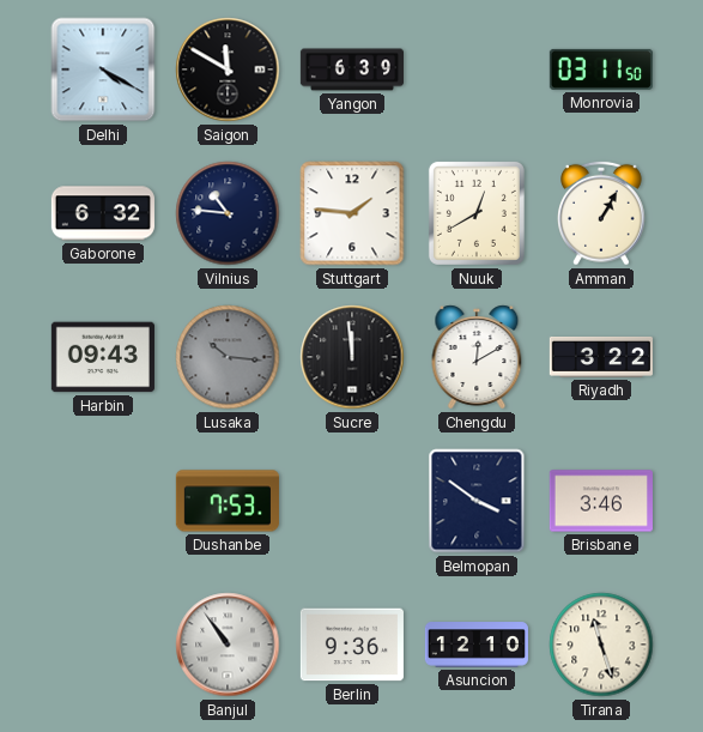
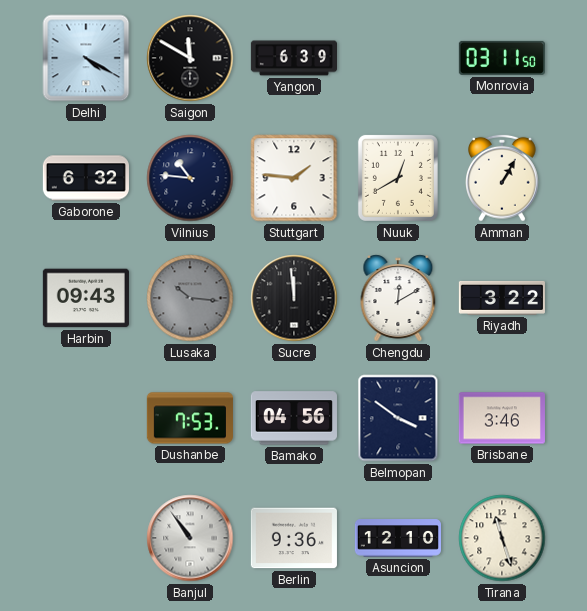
Bamako: none -> 04:56
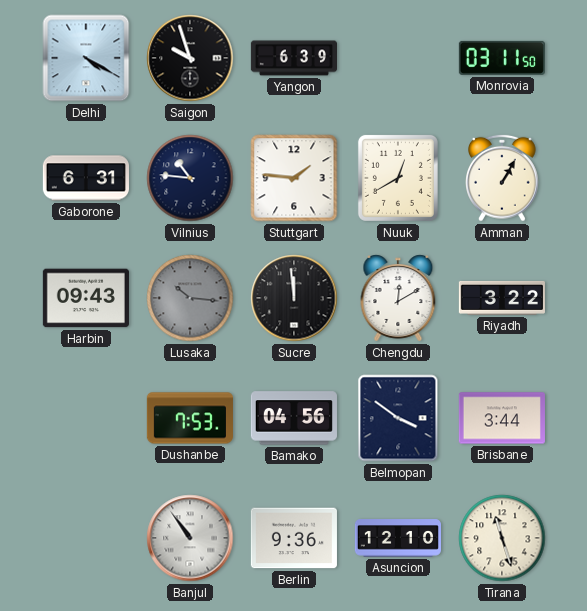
Saigon: 11:50 -> 9:57
Gaborone: 6:32 -> 6:31
Brisbane: 3:46 -> 3:44
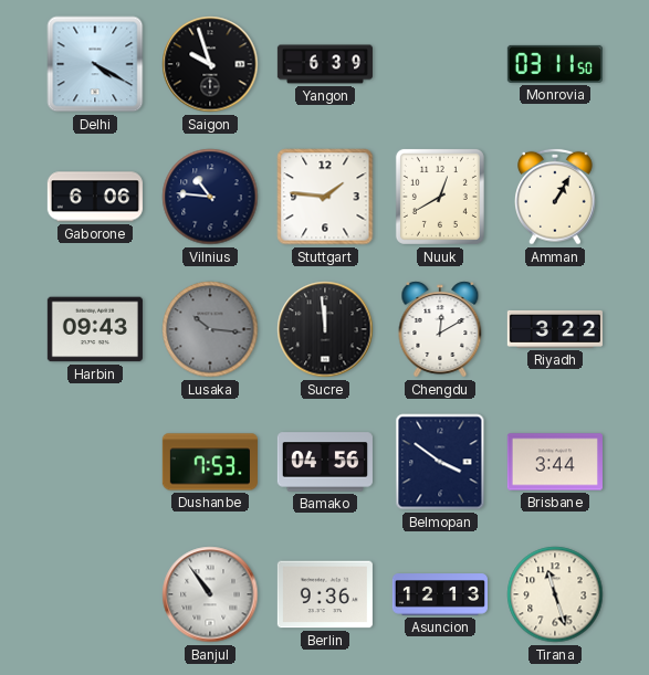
Gaborone: 6:31 -> 6:06
Asuncion: 12:10 -> 12:13
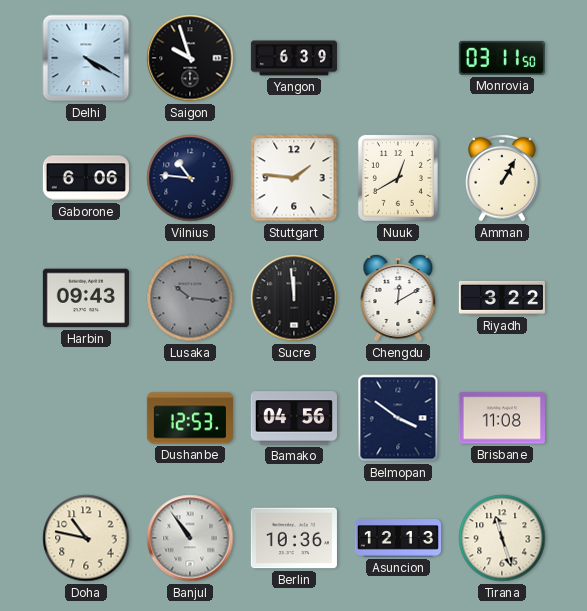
Dushanbe: 7:53 -> 12:53
Brisbane: 3:44 -> 11:08
Doha: none -> 10:47
Berlin: 9:36 -> 10:36
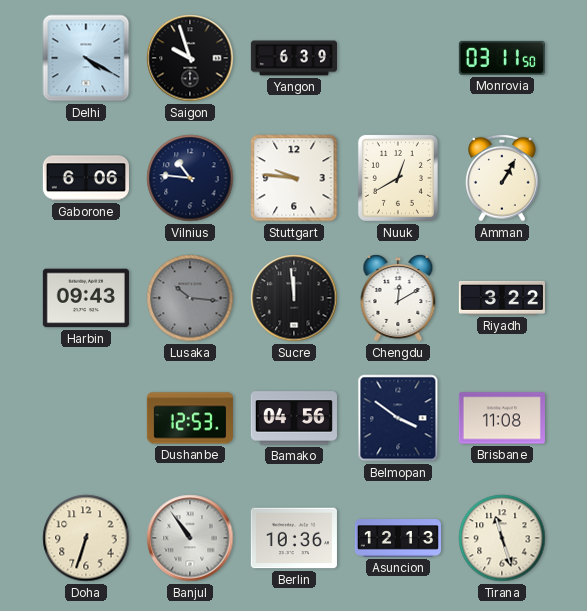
Stuttgart: 1:46 -> 9:46
Doha: 10:47 -> 6:33
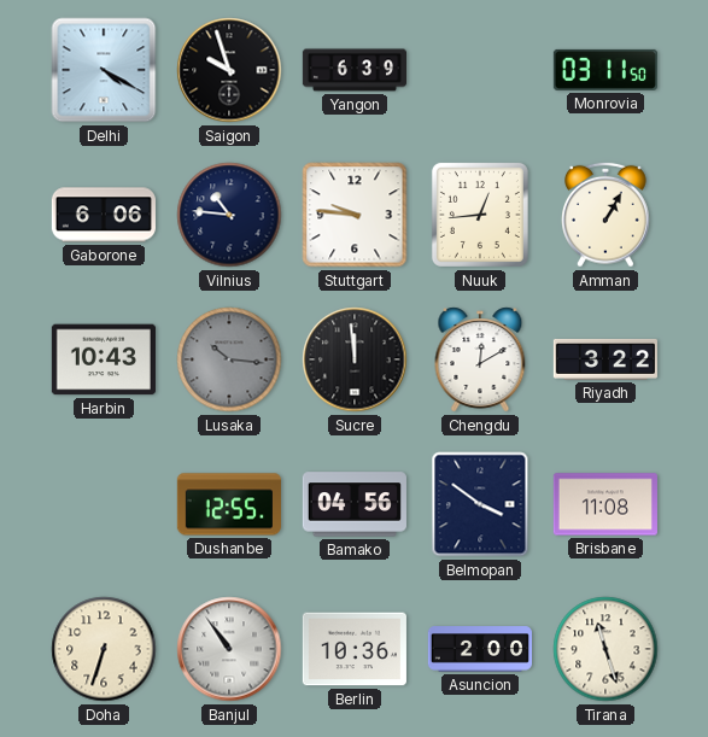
Nuuk: 12:40 -> 12:44
Harbin: 09:43 -> 10:43
Dushanbe: 12:53 -> 12:55
Asuncion: 12:13 -> 2:00
